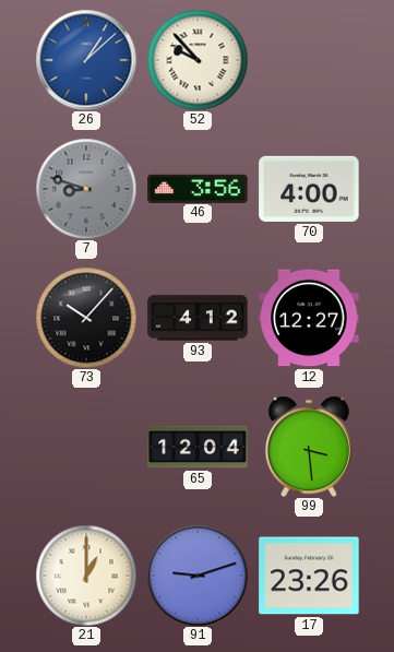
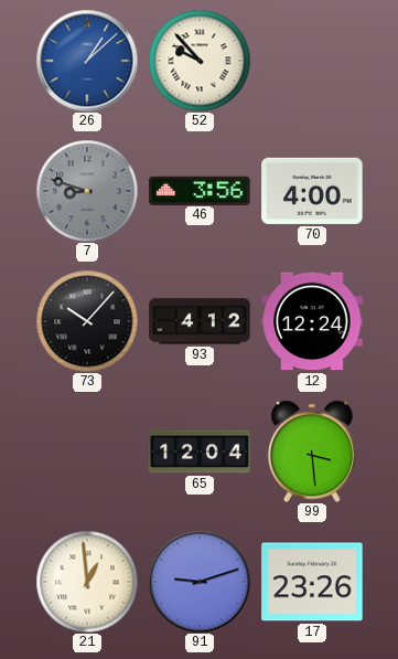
12: 12:27 -> 12:24
21: 1:00 -> 12:59
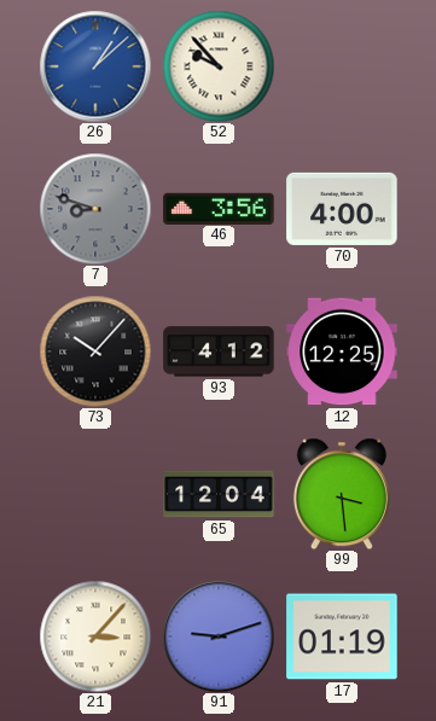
12: 12:24 -> 12:25
21: 12:59 -> 3:07
17: 23:26 -> 01:19
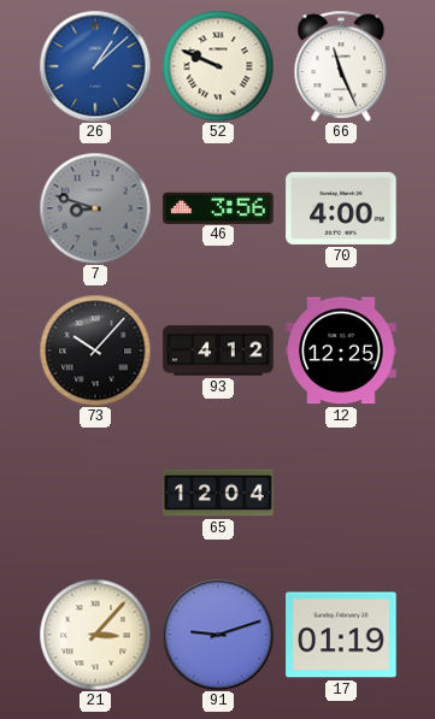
52: 9:53 -> 9:49
66: none -> 11:26
99: 3:29 -> none
